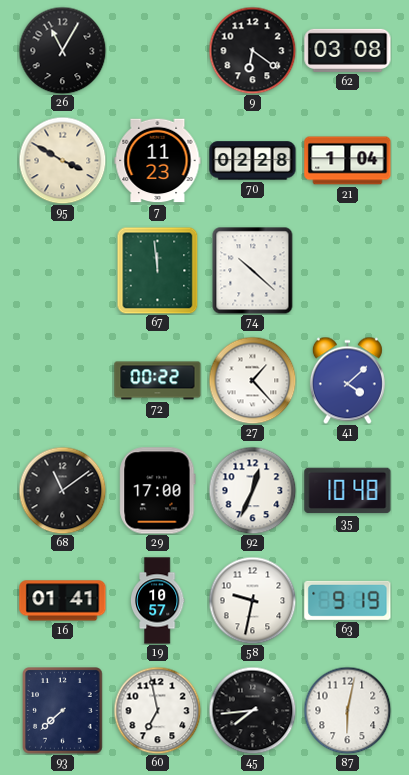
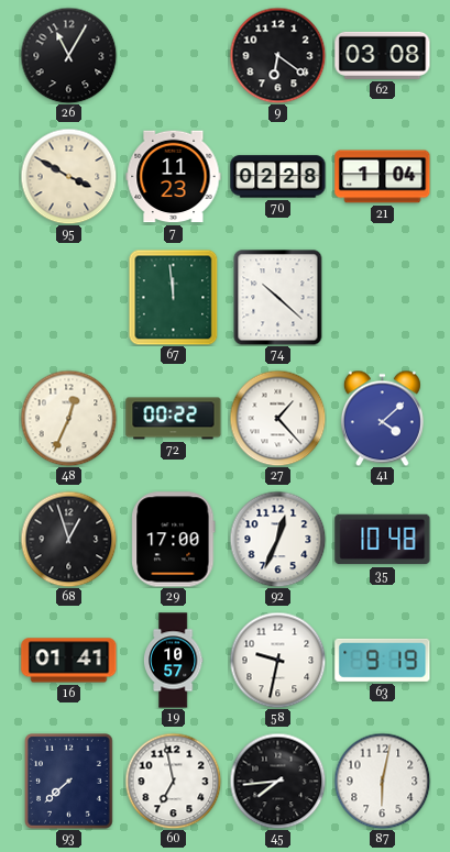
48: none -> 12:34
68: 11:09 -> 12:57
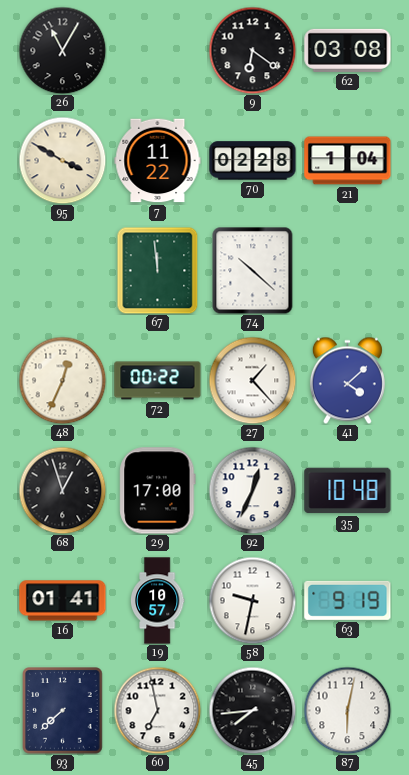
7: 11:23 -> 11:22
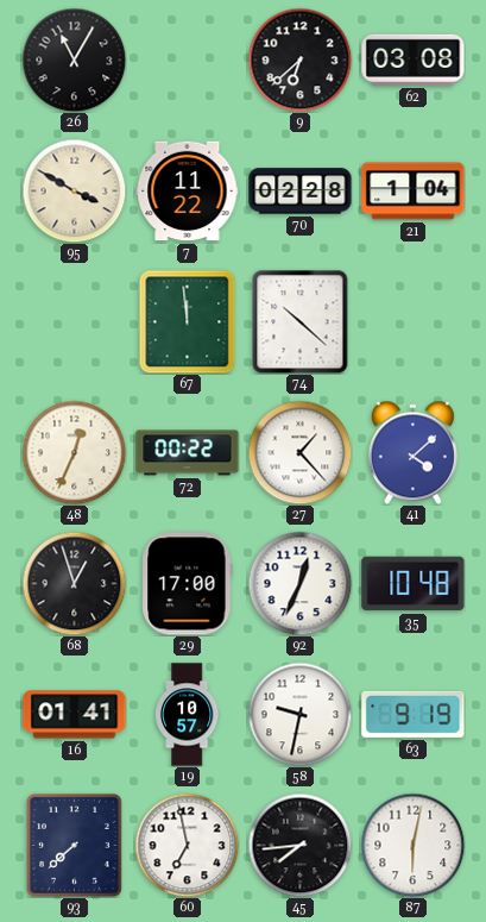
9: 6:21 -> 6:38
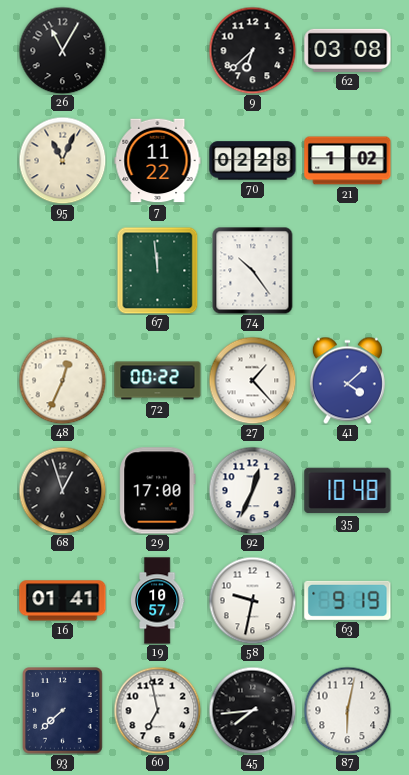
95: 3:50 -> 11:04
21: 1:04 -> 1:02
74: 10:22 -> 10:24
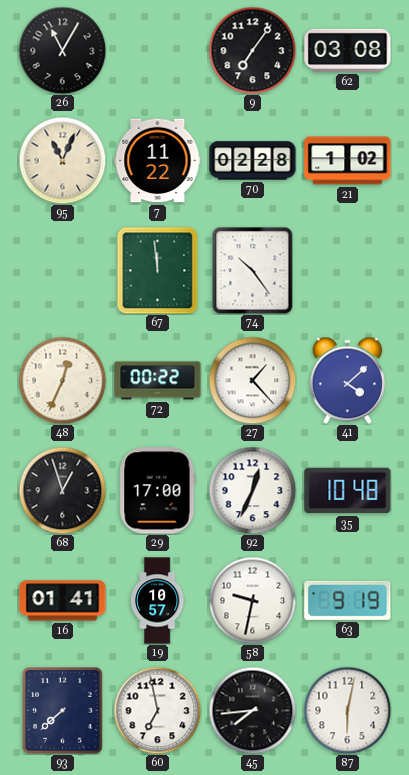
9: 6:38 -> 7:06
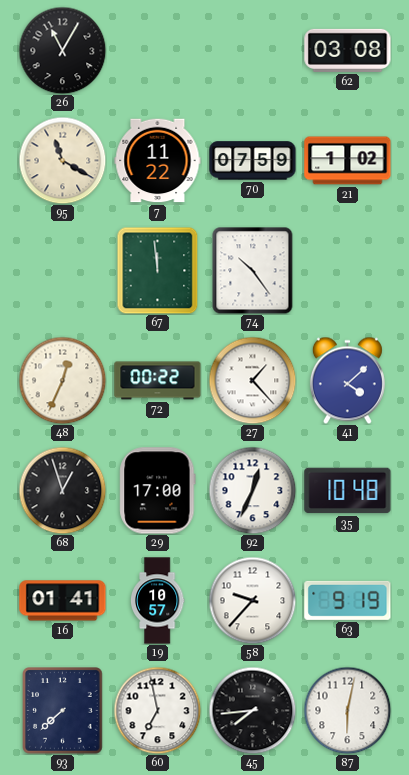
9: 7:06 -> none
95: 11:04 -> 11:20
70: 02:28 -> 07:59
58: 9:32 -> 9:37
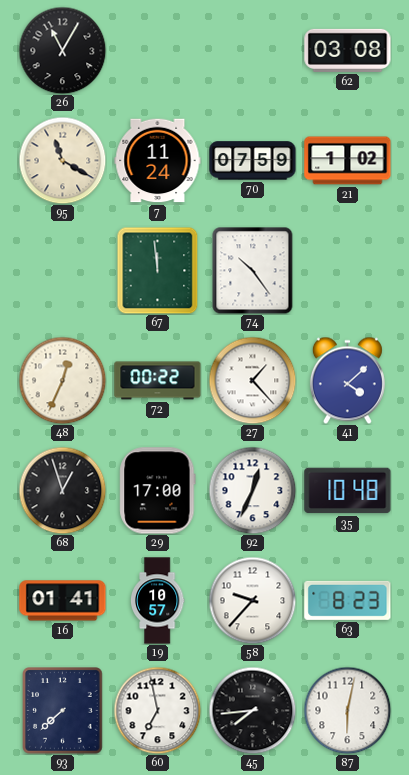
7: 11:22 -> 11:24
63: 9:19 -> 8:23
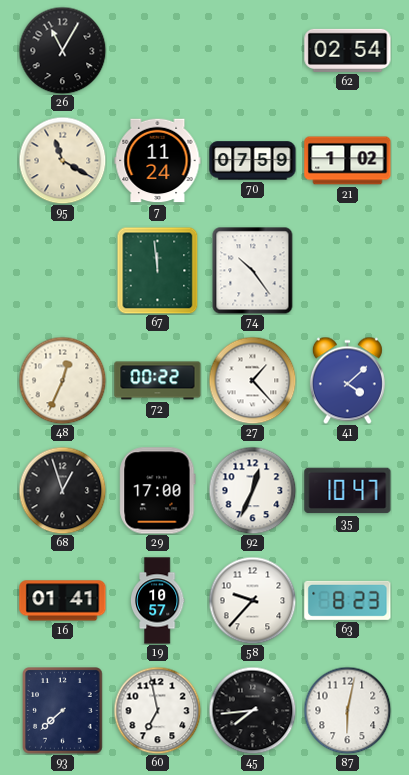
62: 03:08 -> 02:54
35: 10:48 -> 10:47
